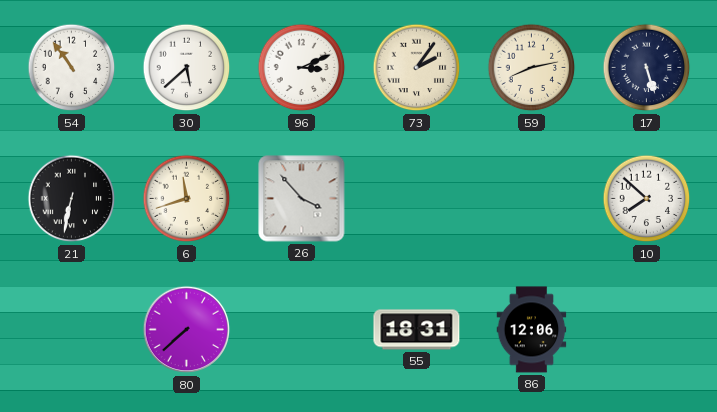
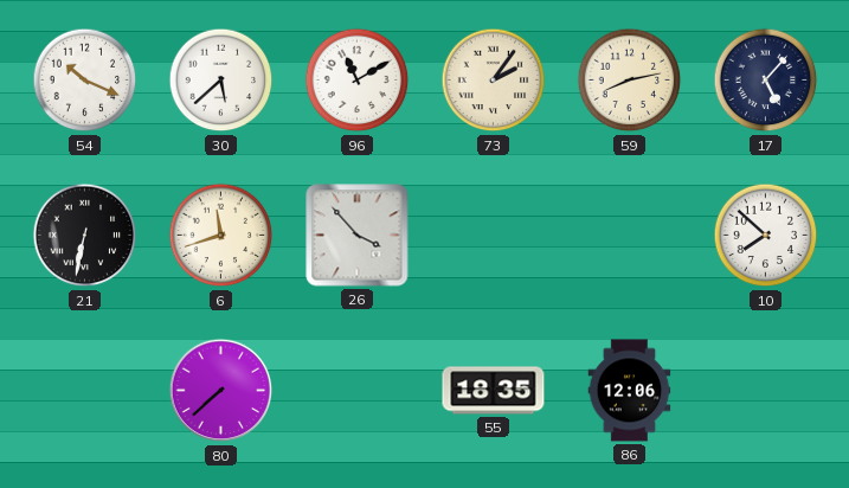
54: 10:54 -> 10:19
96: 3:11 -> 11:10
17: 5:27 -> 5:07
55: 18:31 -> 18:35
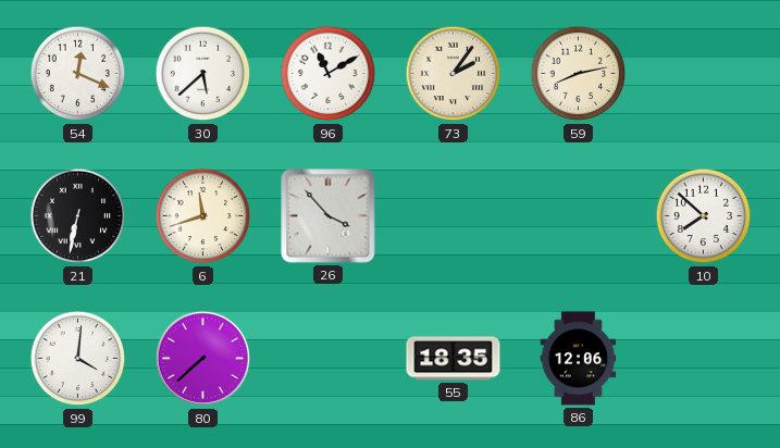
54: 10:19 -> 12:19
17: 5:07 -> none
99: none -> 4:01
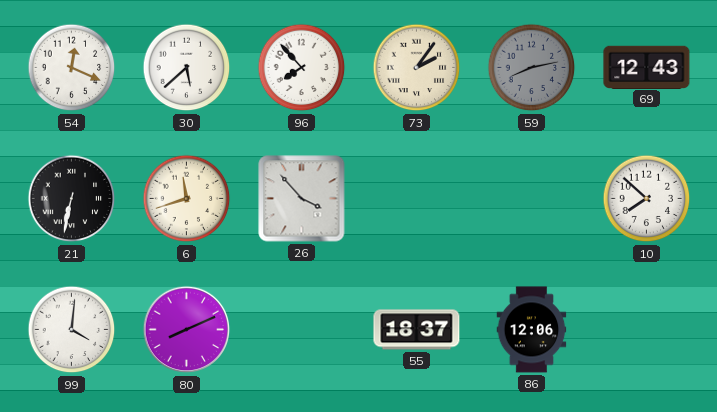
96: 11:10 -> 7:53
59 dial: cream -> grey
69: none -> 12:43
80: 7:38 -> 8:11
55: 18:35 -> 18:37
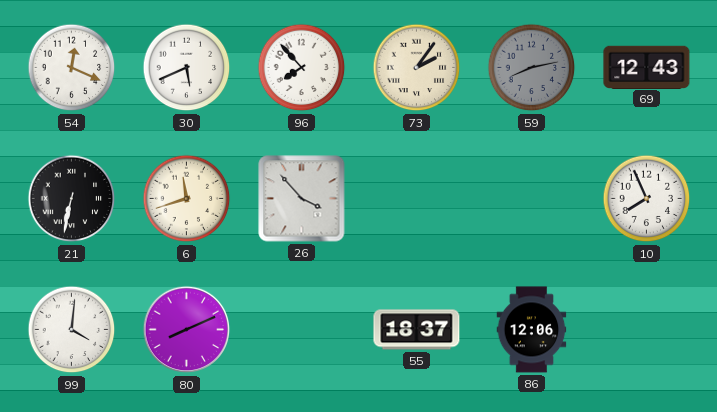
30: 5:38 -> 5:41
10: 7:52 -> 7:56
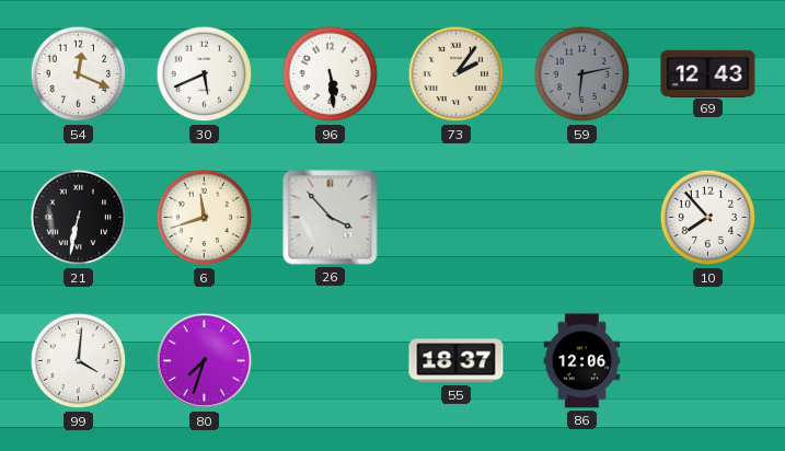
96: 7:53 -> 5:29
59: 8:13 -> 6:13
10: 7:56 -> 7:53
80: 8:11 -> 7:33
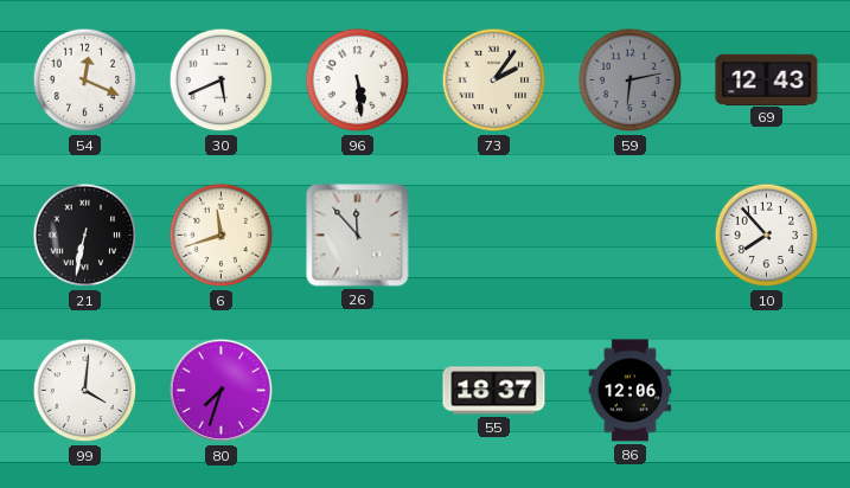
26: 3:53 -> 11:53
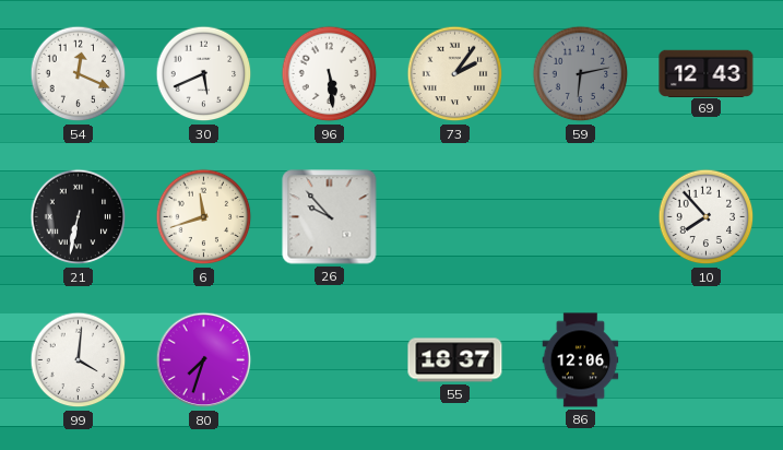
26: 11:53 -> 9:53
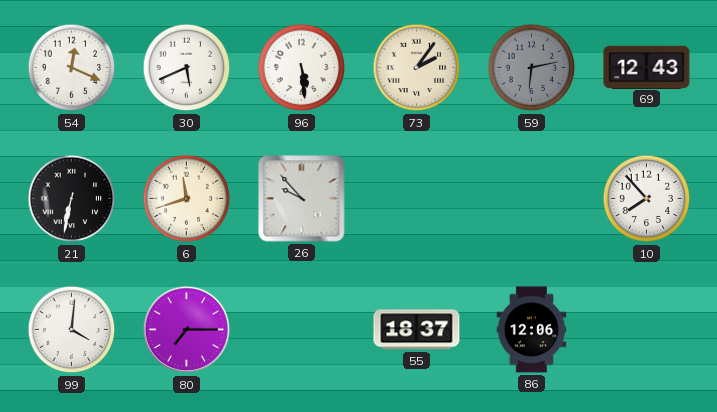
80: 7:33 -> 7:15
